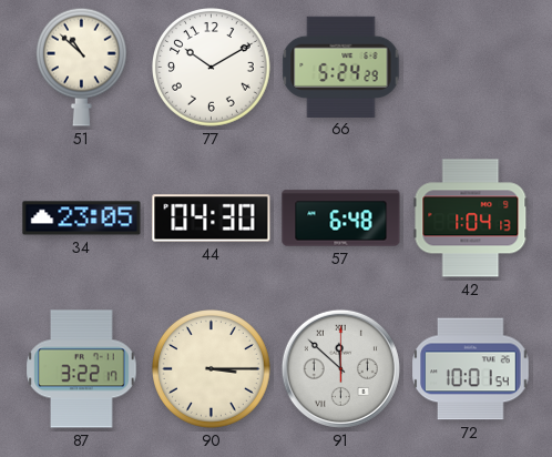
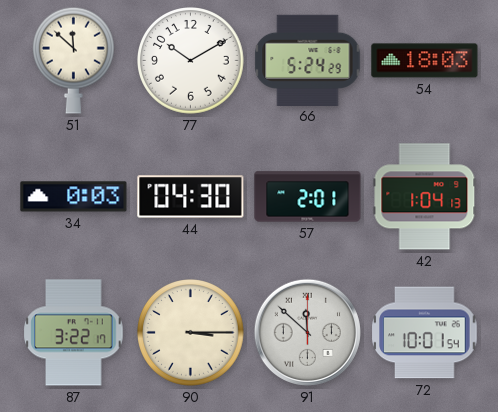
51: 10:52 -> 11:52
54: none -> 18:03
34: 23:05 -> 0:03
57: 6:48 -> 2:01
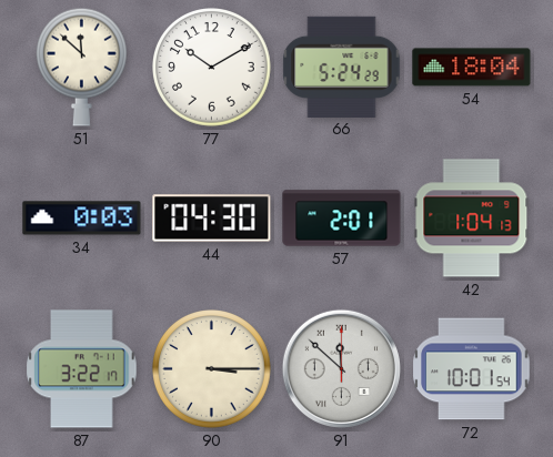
54: 18:03 -> 18:04
